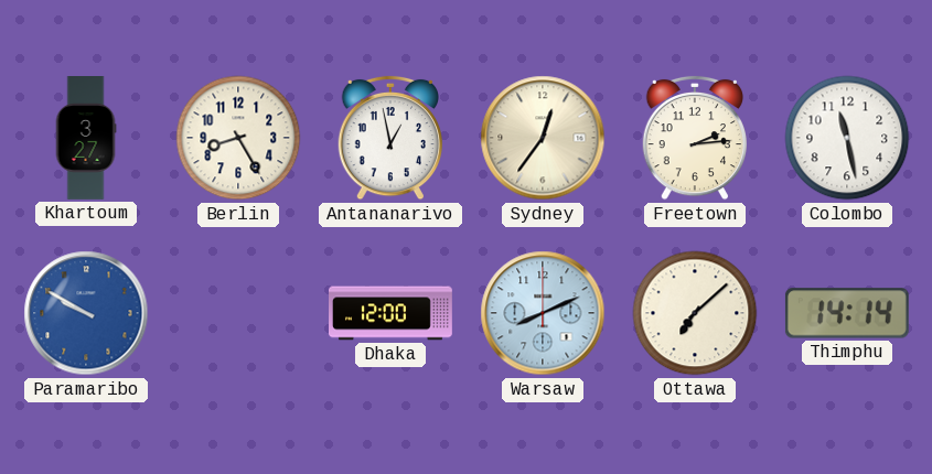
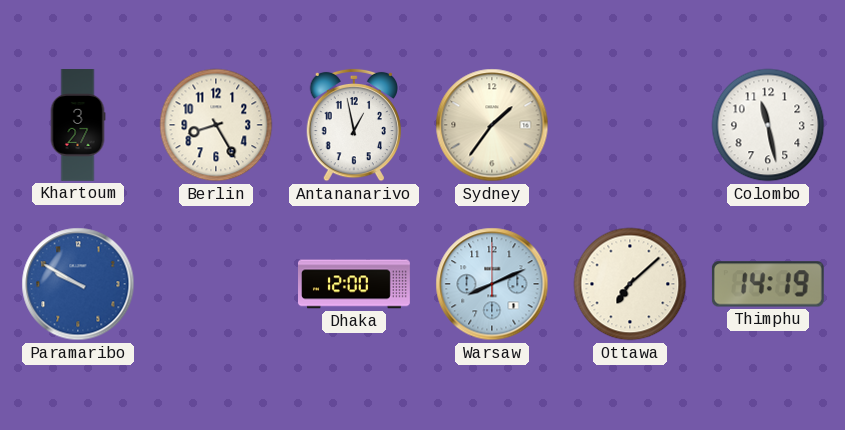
Sydney: 12:36 -> 1:36
Freetown: 2:14 -> none
Thimphu: 14:14 -> 14:19
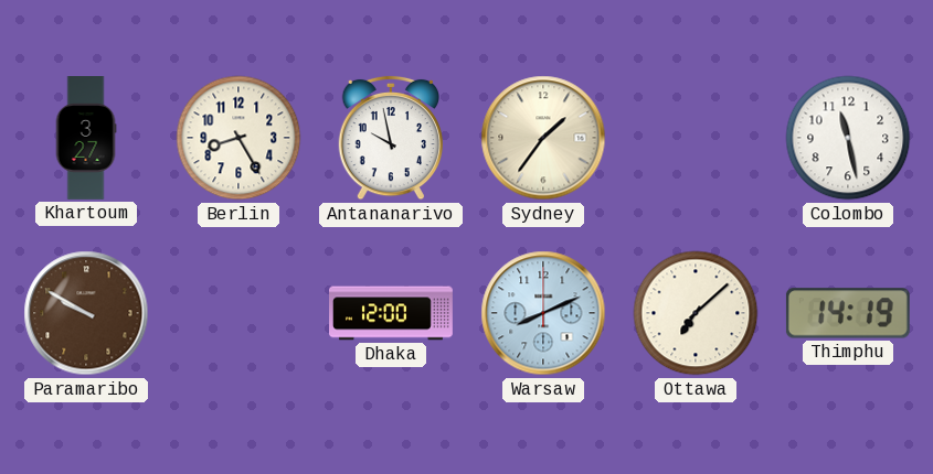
Antananarivo: 12:58 -> 9:58
Paramaribo dial: blue -> brown
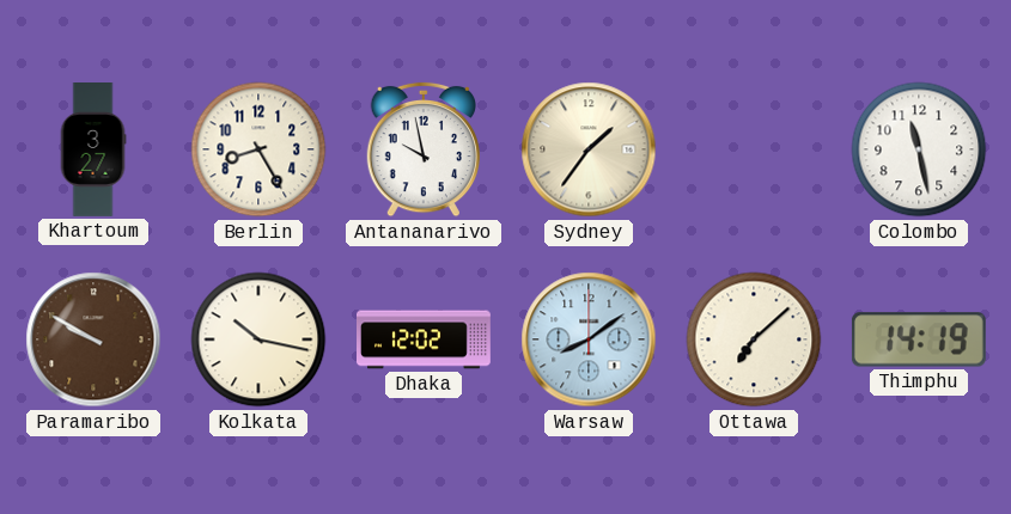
Kolkata: none -> 10:17
Dhaka: 12:00 -> 12:02
Warsaw: 8:11 -> 8:09
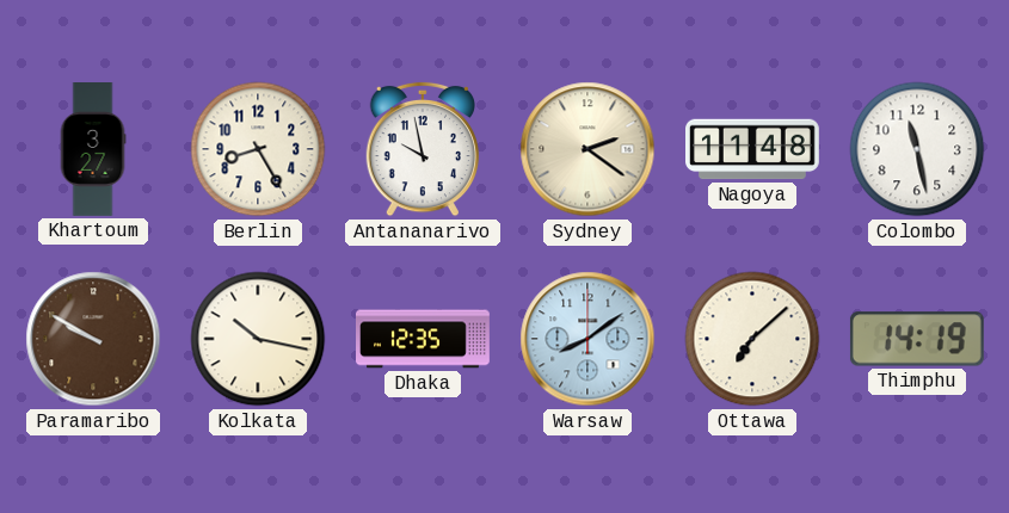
Sydney: 1:36 -> 2:21
Nagoya: none -> 11:48
Dhaka: 12:02 -> 12:35
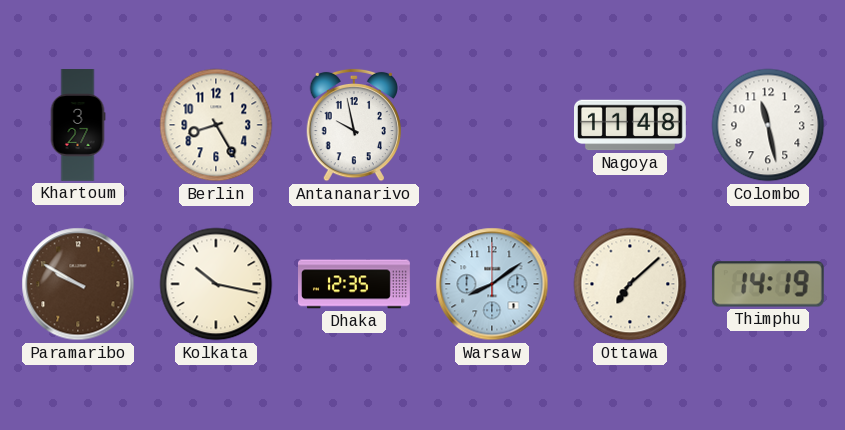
Sydney: 2:21 -> none
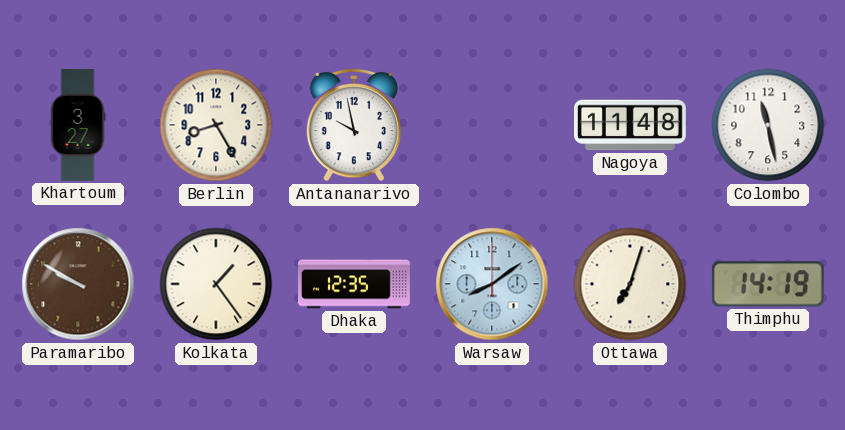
Kolkata: 10:17 -> 1:24
Ottawa: 7:08 -> 7:03
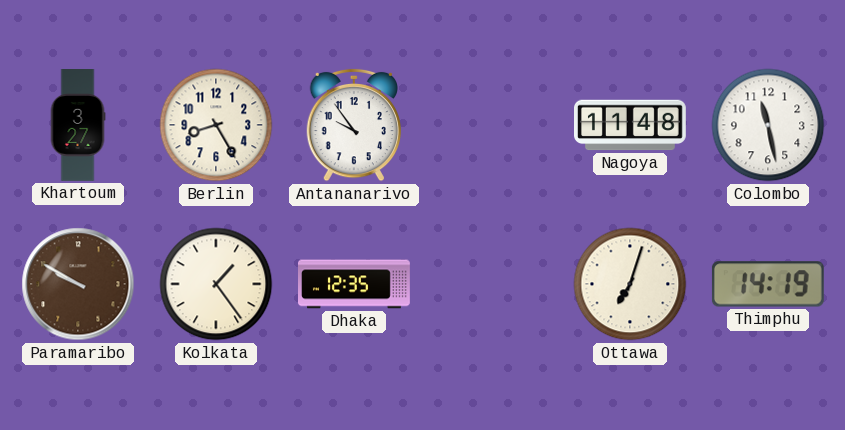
Antananarivo: 9:58 -> 9:54
Warsaw: 8:09 -> none
